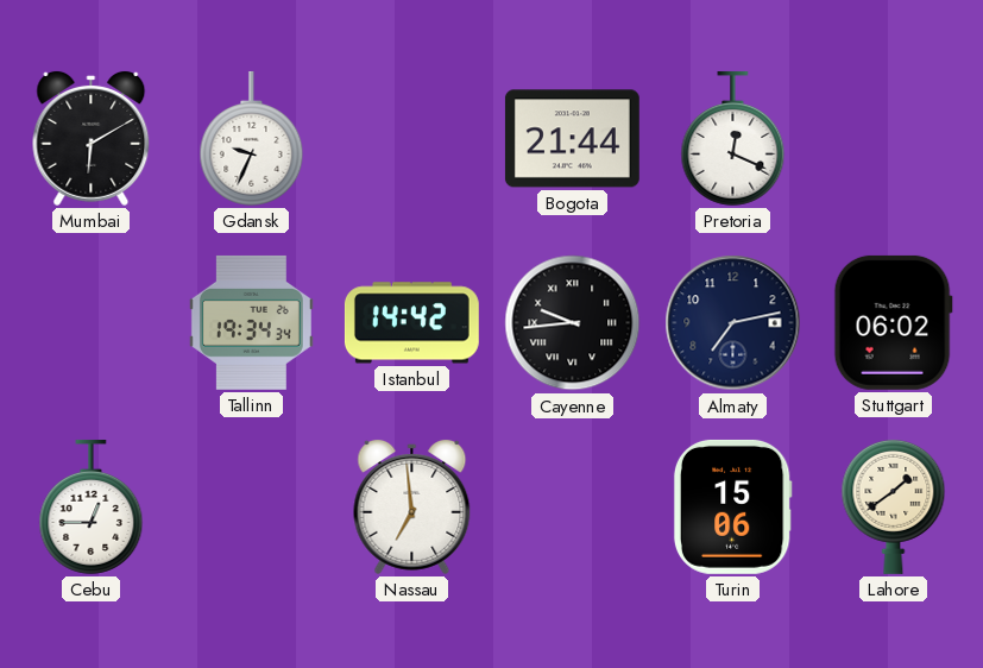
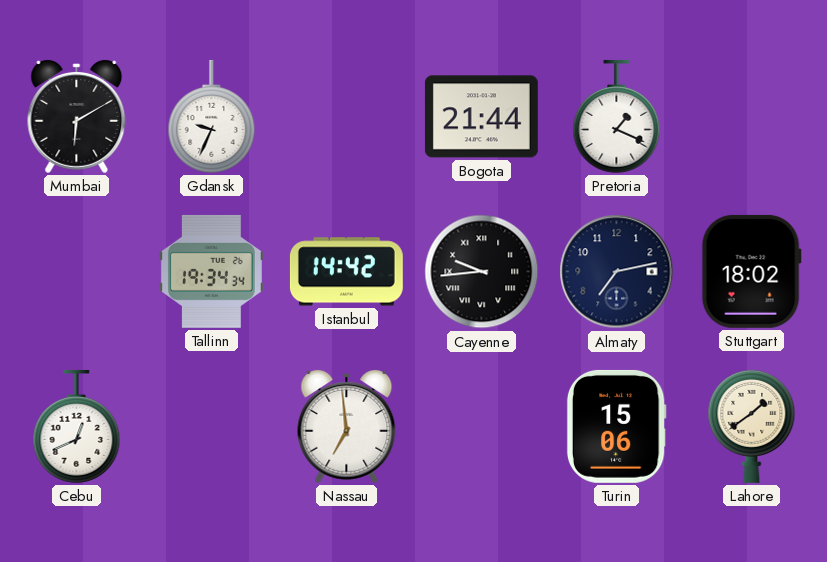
Pretoria: 12:19 -> 1:19
Stuttgart: 06:02 -> 18:02
Cebu: 12:45 -> 12:41
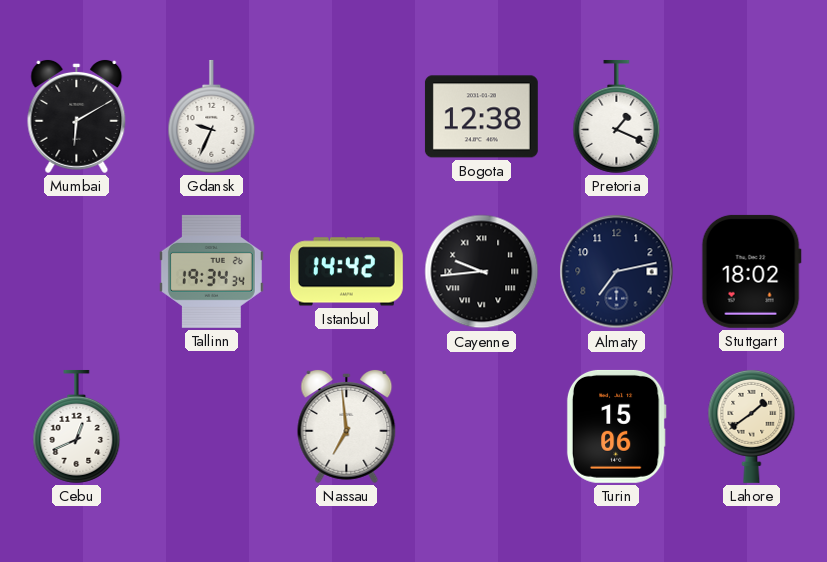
Bogota: 21:44 -> 12:38
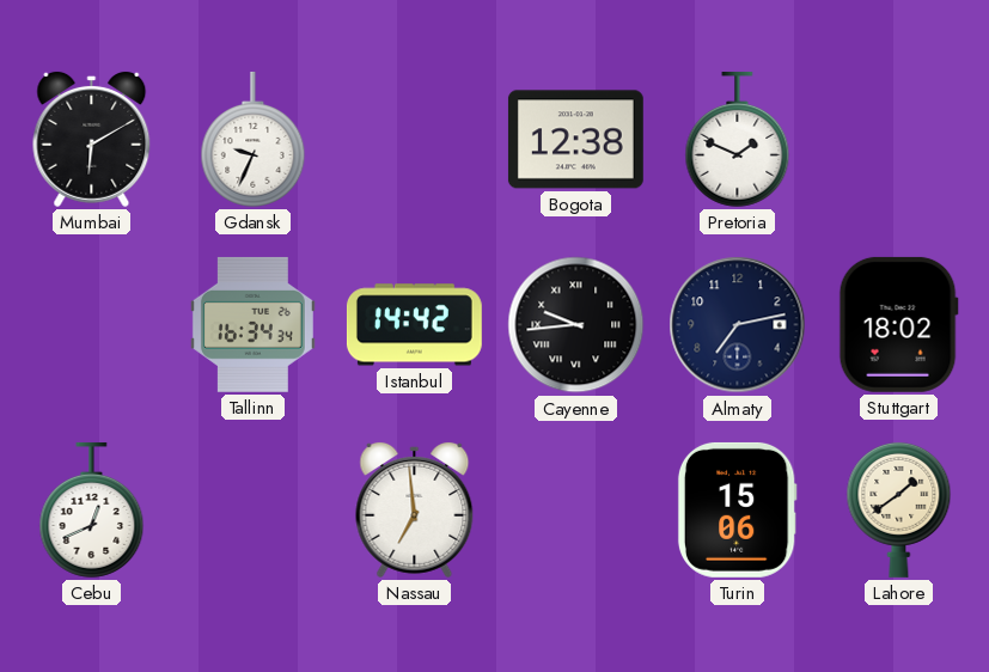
Pretoria: 1:19 -> 1:49
Tallinn: 19:34 -> 16:34
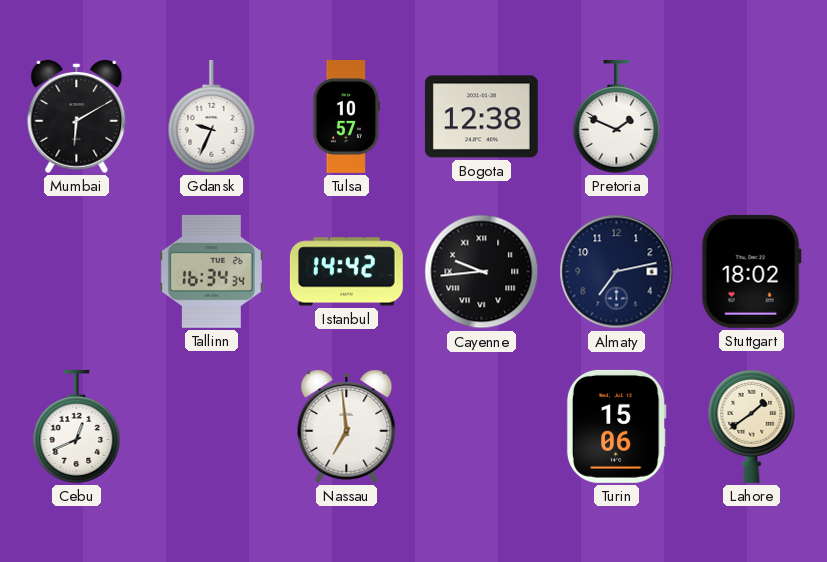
Tulsa: none -> 10:57
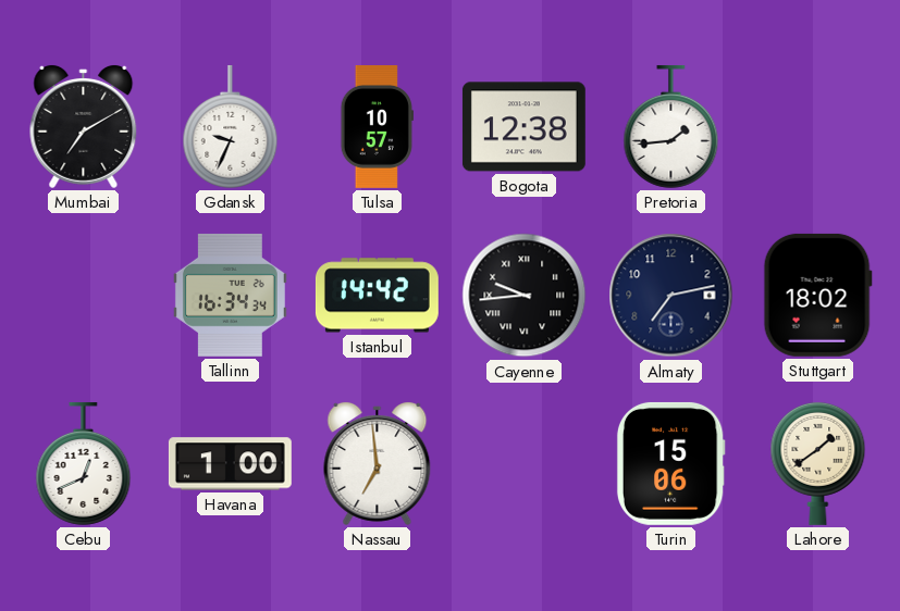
Mumbai: 6:10 -> 7:10
Pretoria: 1:49 -> 1:44
Havana: none -> 1:00
